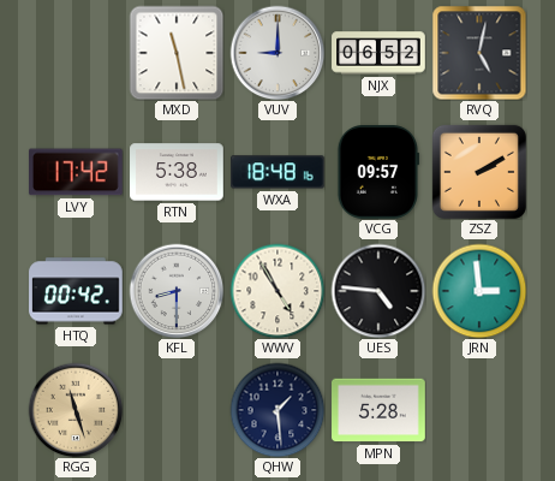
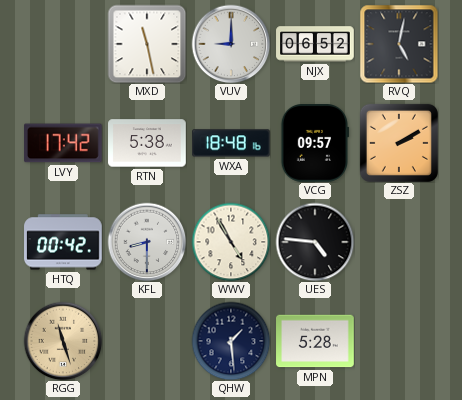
JRN: 2:59 -> none
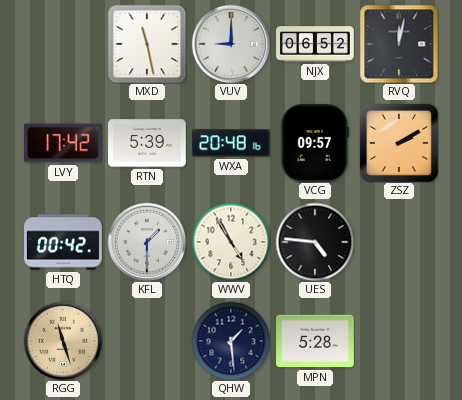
RVQ: 5:02 -> 12:02
RTN: 5:38 -> 5:39
WXA: 18:48 -> 20:48
KFL: 8:30 -> 1:30
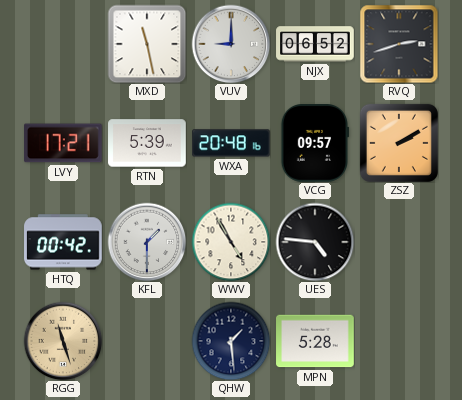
RVQ: 12:02 -> 2:42
LVY: 17:42 -> 17:21
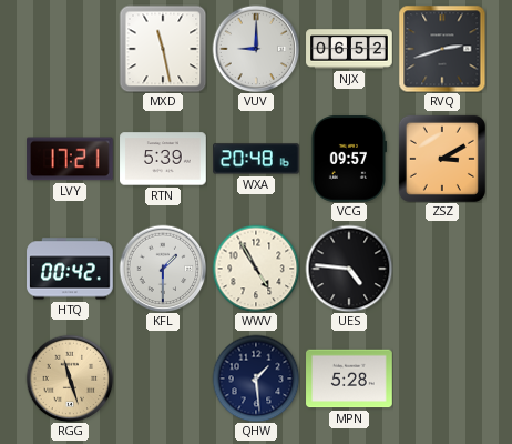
ZSZ: 2:10 -> 3:10
